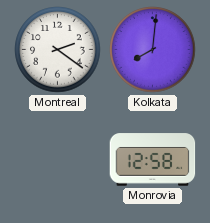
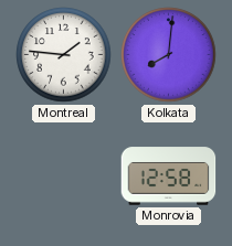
Montreal: 2:21 -> 1:46
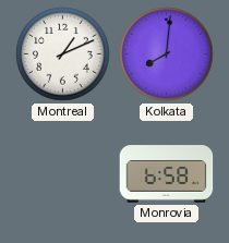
Montreal: 1:46 -> 1:11
Monrovia: 12:58 -> 6:58
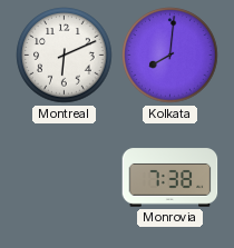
Montreal: 1:11 -> 6:11
Monrovia: 6:58 -> 7:38
